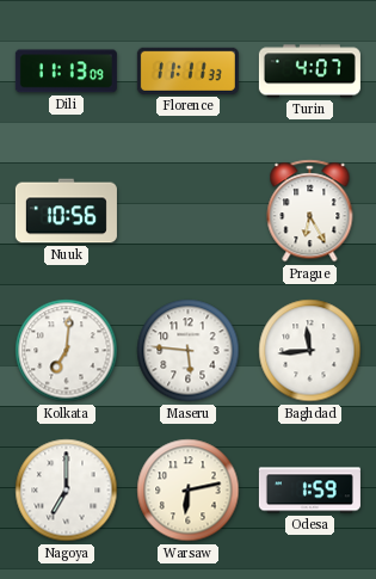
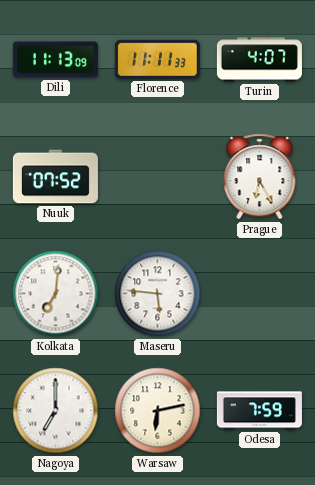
Nuuk: 10:56 -> 07:52
Baghdad: 11:44 -> none
Odesa: 1:59 -> 7:59
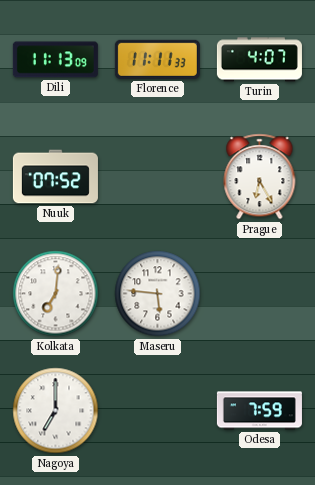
Warsaw: 6:13 -> none
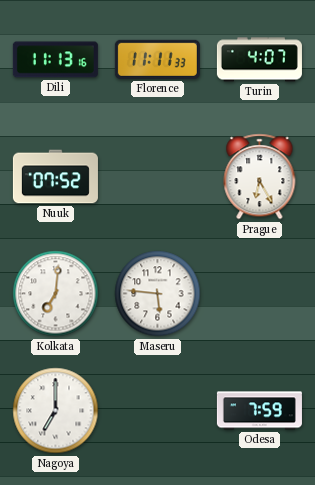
Dili: 11:13:09 -> 11:13:16
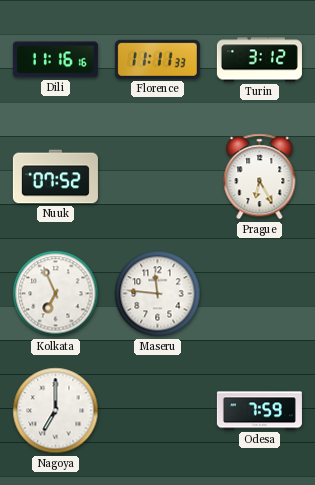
Dili: 11:13 -> 11:16
Turin: 4:07 -> 3:12
Kolkata: 7:01 -> 6:56
Maseru: 5:46 -> 11:46
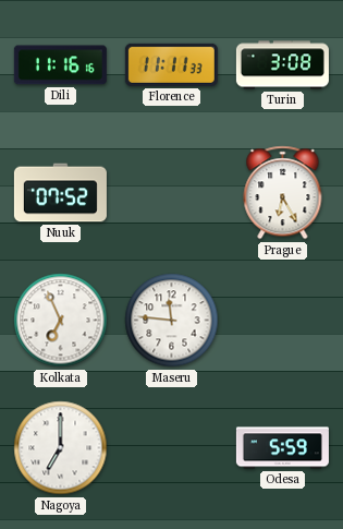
Turin: 3:12 -> 3:08
Odesa: 7:59 -> 5:59
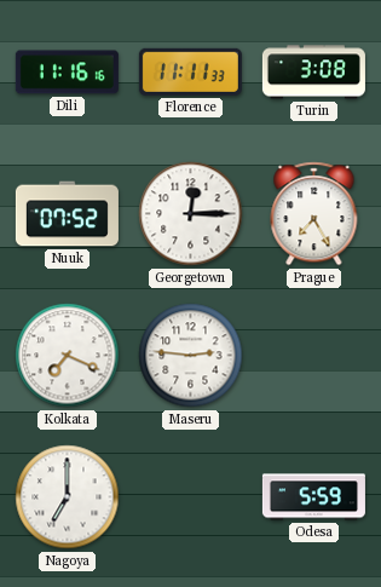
Georgetown: none -> 12:15
Prague: 6:25 -> 7:25
Kolkata: 6:56 -> 7:19
Maseru: 11:46 -> 2:46
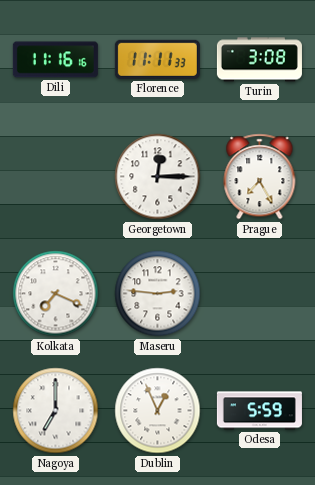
Nuuk: 07:52 -> none
Dublin: none -> 12:56
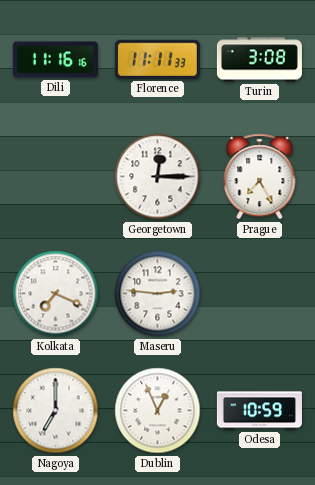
Odesa: 5:59 -> 10:59
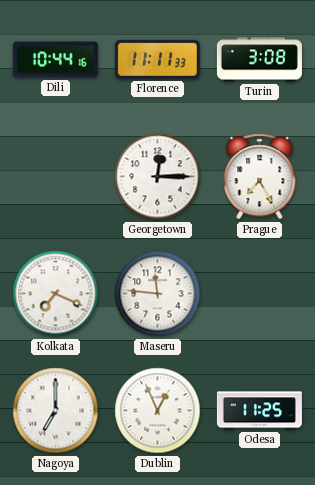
Dili: 11:16 -> 10:44
Maseru: 2:46 -> 11:46
Odesa: 10:59 -> 11:25
